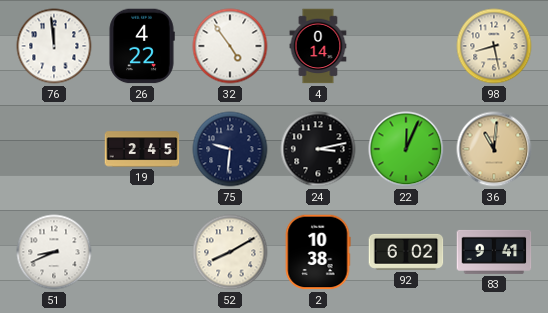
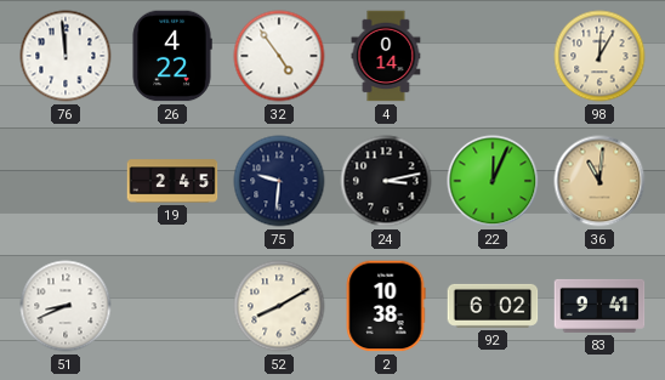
98: 8:28 -> 12:05
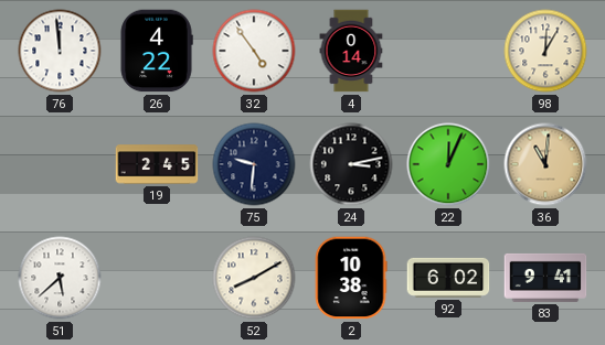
51: 8:41 -> 5:38
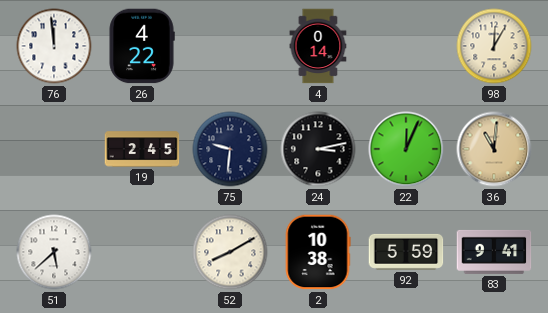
32: 4:54 -> none
92: 6:02 -> 5:59
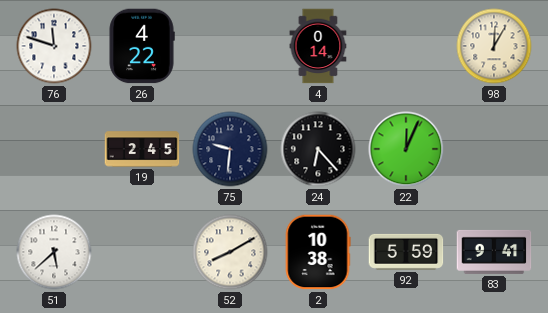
76: 11:59 -> 11:48
24: 3:13 -> 6:23
36: 11:01 -> none
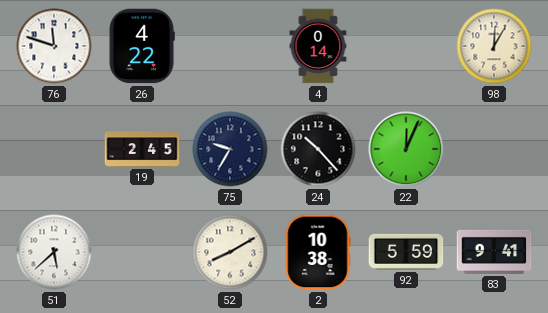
75: 9:31 -> 9:35
24: 6:23 -> 10:23
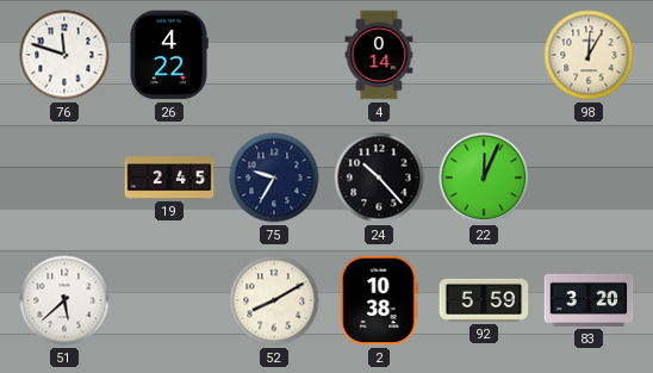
83: 9:41 -> 3:20
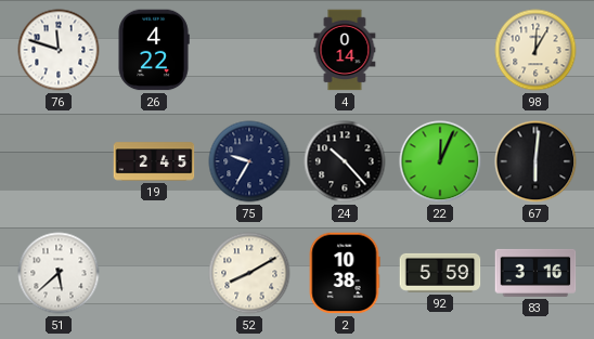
67: none -> 6:01
83: 3:20 -> 3:16
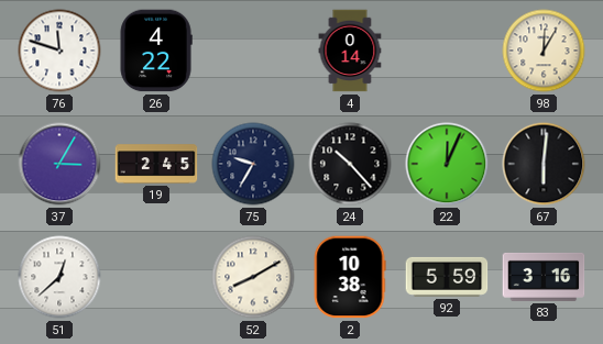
37: none -> 3:05
51: 5:38 -> 12:38
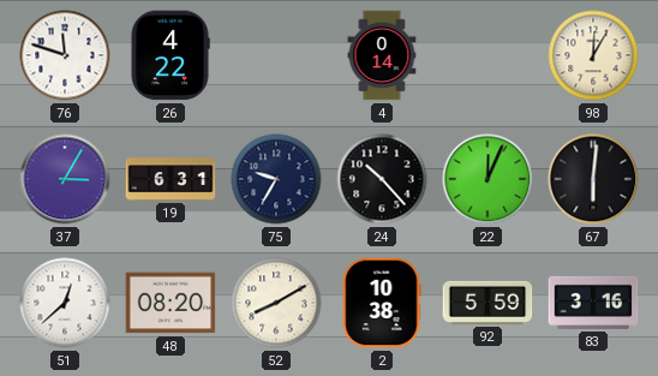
19: 2:45 -> 6:31
48: none -> 08:20
